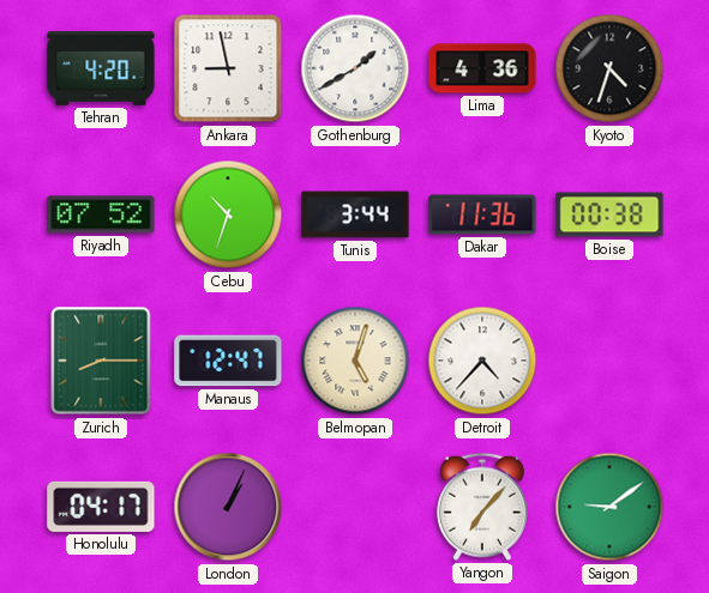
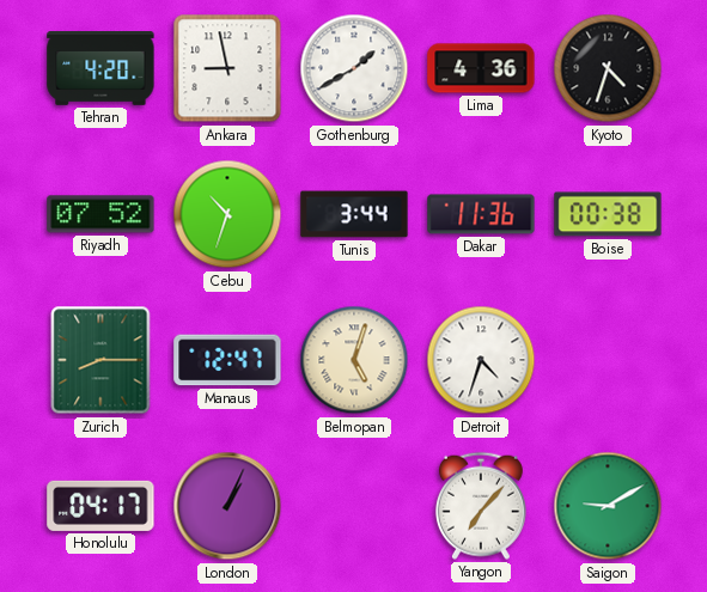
Detroit: 4:37 -> 4:33
Saigon: 9:09 -> 9:10
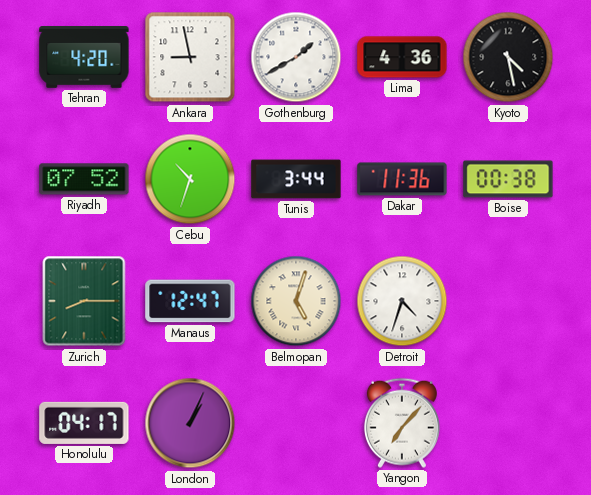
Kyoto: 4:33 -> 4:28
Saigon: 9:10 -> none
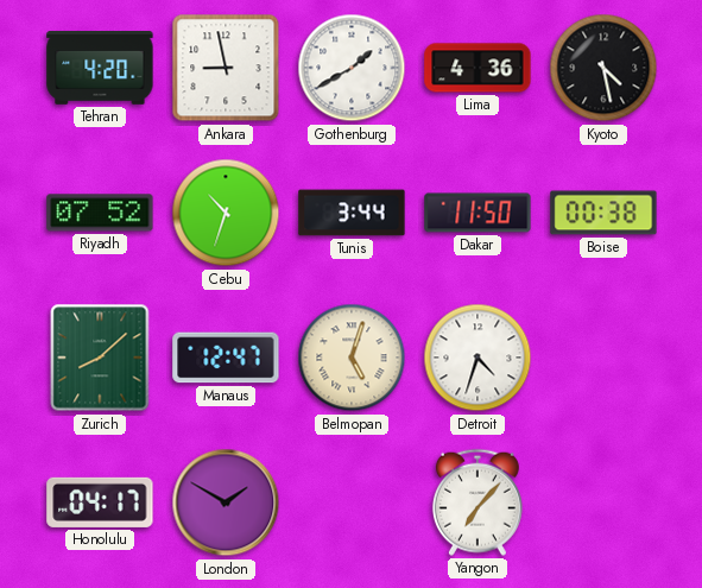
Dakar: 11:36 -> 11:50
Zurich: 8:15 -> 8:08
London: 1:04 -> 1:50
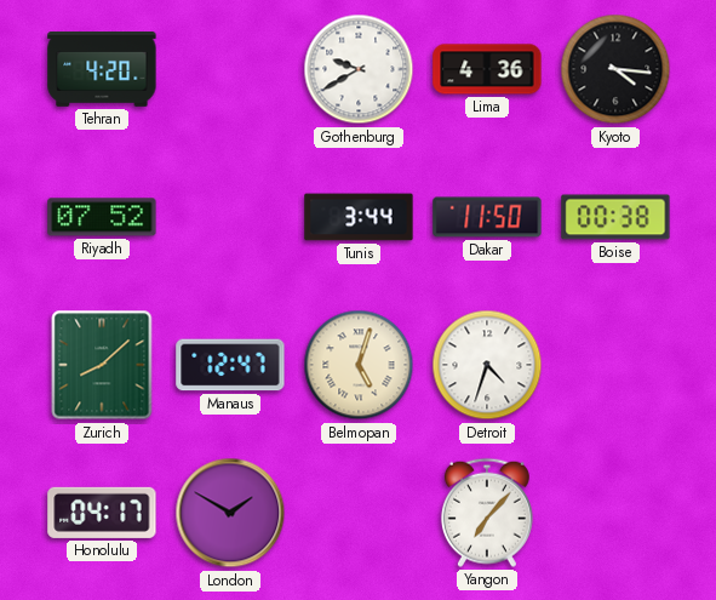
Ankara: 8:58 -> none
Gothenburg: 1:40 -> 9:40
Kyoto: 4:28 -> 4:16
Cebu: 10:33 -> none
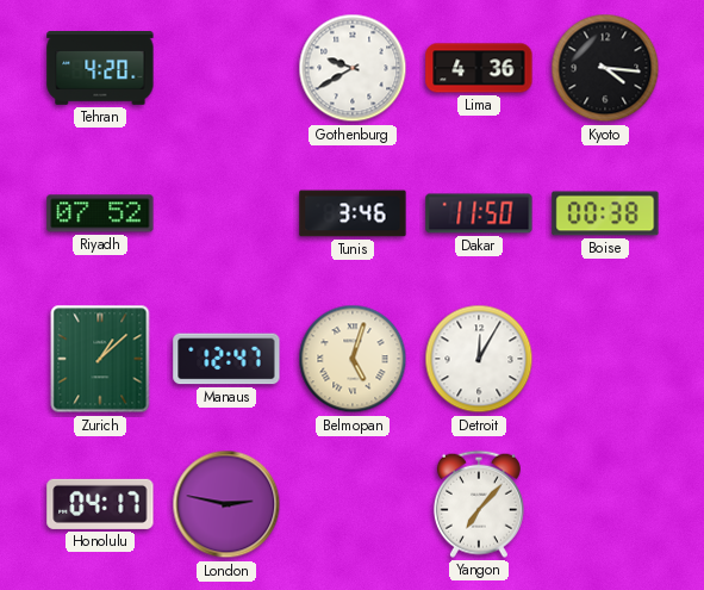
Tunis: 3:44 -> 3:46
Zurich: 8:08 -> 1:08
Detroit: 4:33 -> 12:05
London: 1:50 -> 2:47
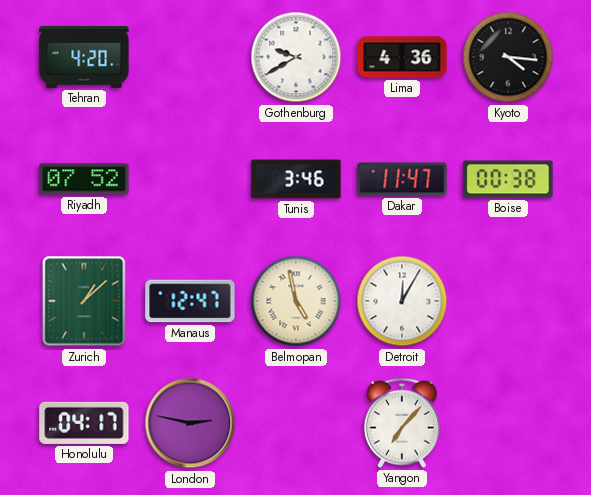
Dakar: 11:50 -> 11:47
Belmopan: 5:03 -> 4:58
